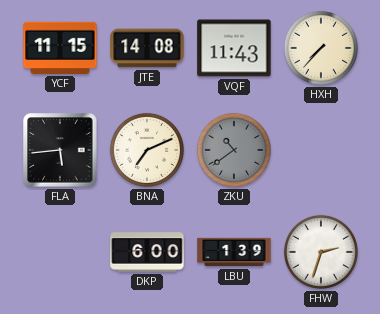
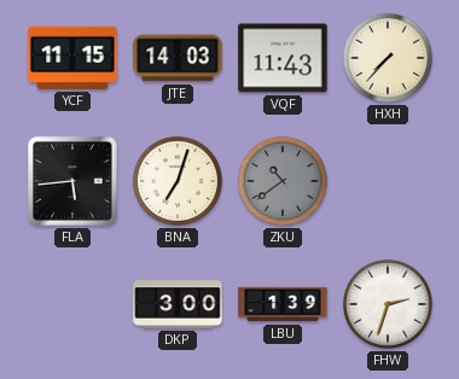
JTE: 14:08 -> 14:03
BNA: 7:11 -> 7:03
DKP: 6:00 -> 3:00
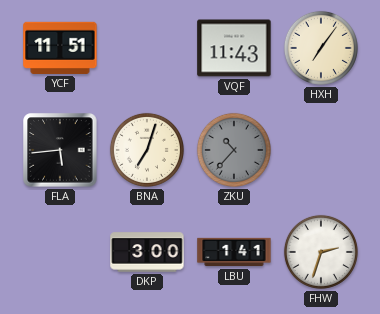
YCF: 11:15 -> 11:51
JTE: 14:03 -> none
HXH: 7:37 -> 7:06
ZKU: 10:39 -> 10:37
LBU: 1:39 -> 1:41
